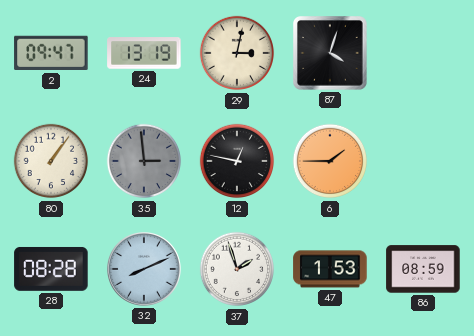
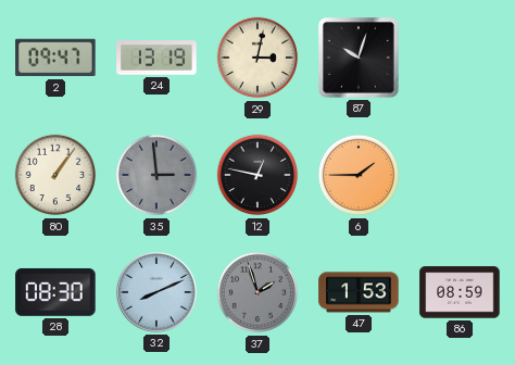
87: 4:03 -> 10:03
28: 08:28 -> 08:30
37 dial: white -> grey
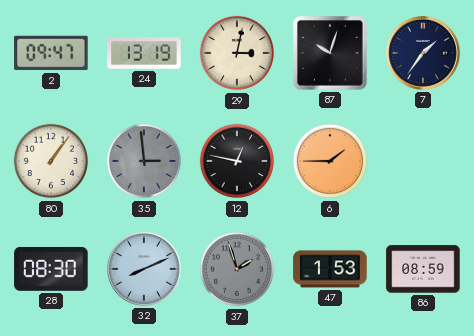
7: none -> 1:36
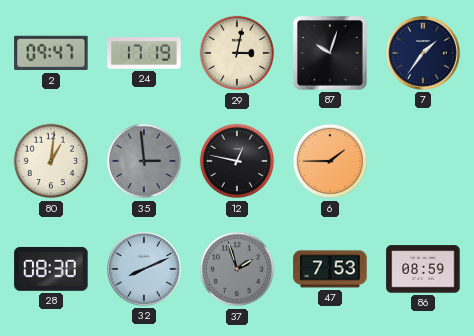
24: 13:19 -> 17:19
80: 1:06 -> 1:01
47: 1:53 -> 7:53
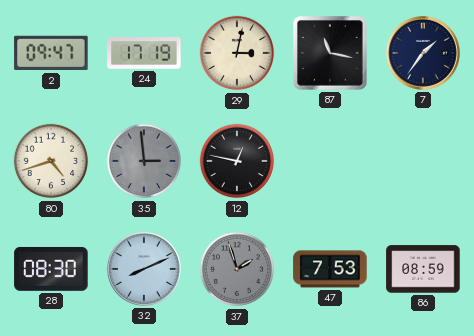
87: 10:03 -> 11:17
80: 1:01 -> 4:42
6: 1:45 -> none
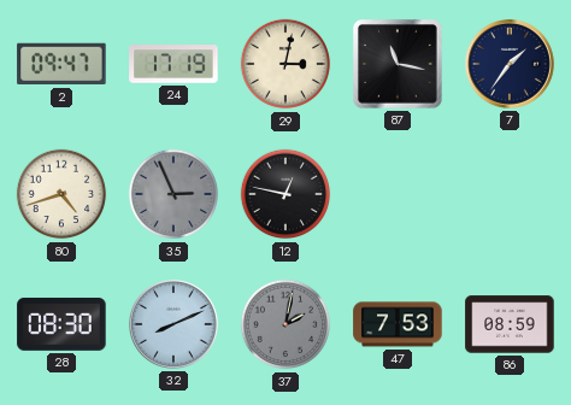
35: 2:59 -> 2:56
37: 1:57 -> 2:02
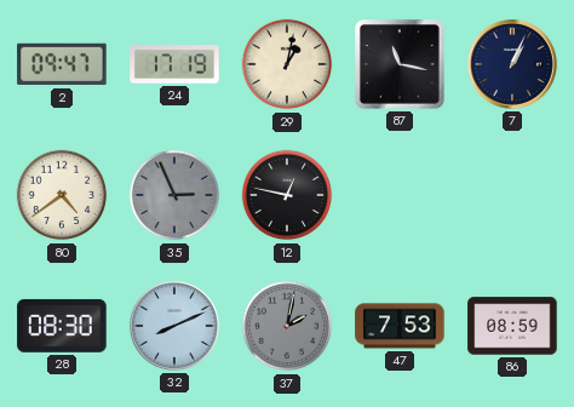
29: 3:02 -> 1:02
7: 1:36 -> 1:04
80: 4:42 -> 4:39
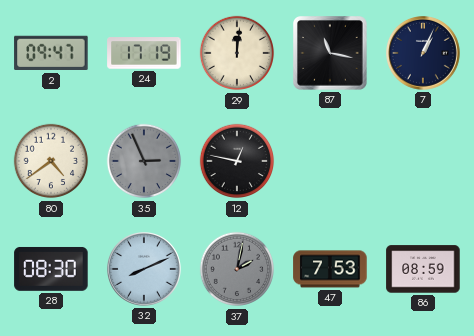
29: 1:02 -> 12:01
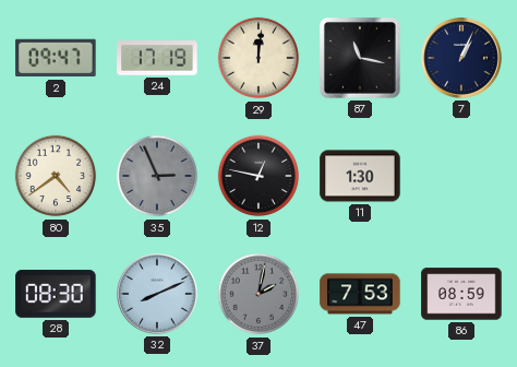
11: none -> 1:30
